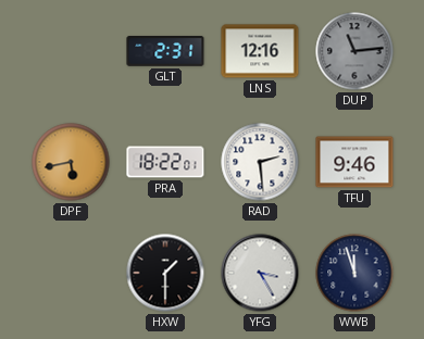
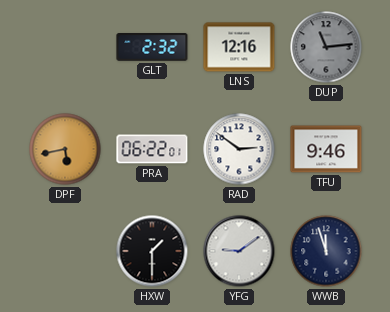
GLT: 2:31 -> 2:32
PRA: 18:22 -> 06:22
RAD: 2:29 -> 2:51
YFG: 3:25 -> 9:09
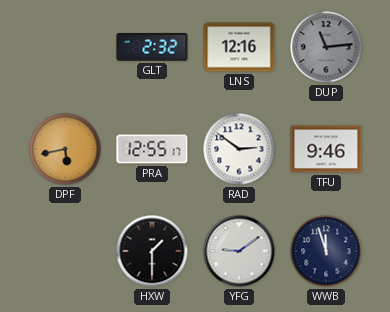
PRA: 06:22 -> 12:55
